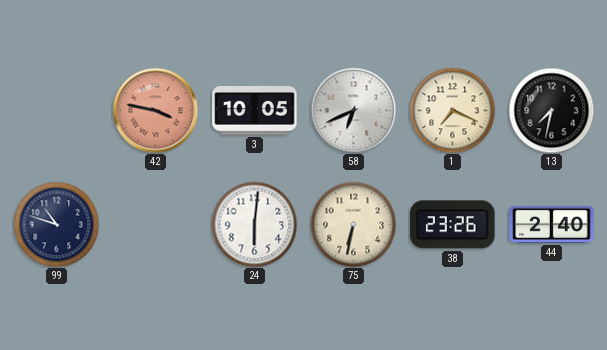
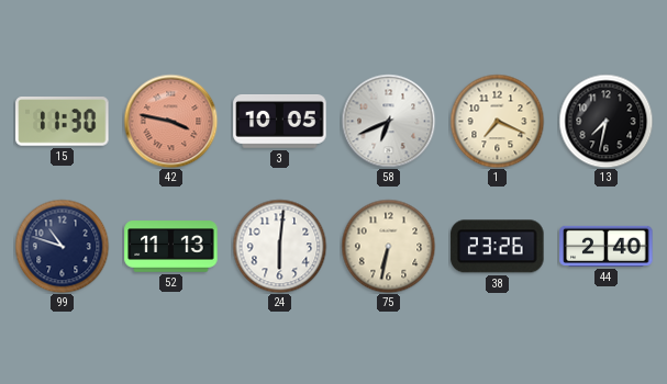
15: none -> 11:30
52: none -> 11:13
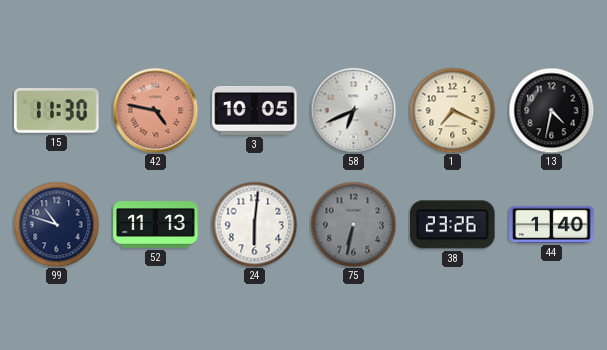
42: 3:47 -> 4:47
13: 7:32 -> 4:32
75 dial: cream -> grey
44: 2:40 -> 1:40
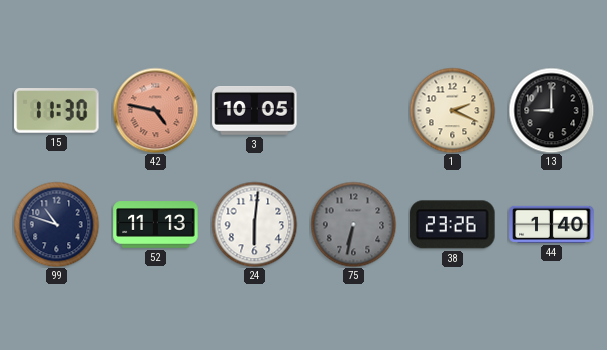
58: 6:41 -> none
1: 7:19 -> 2:19
13: 4:32 -> 9:00
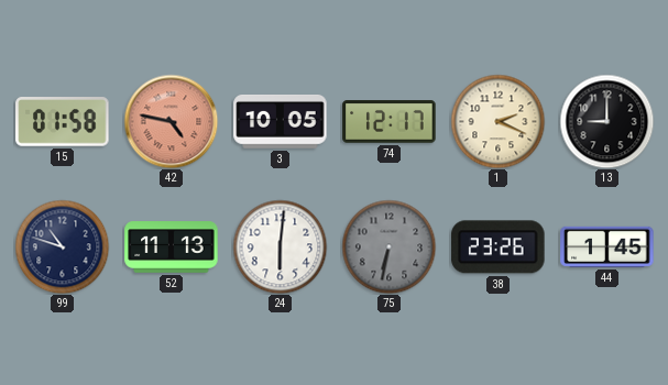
15: 11:30 -> 01:58
74: none -> 12:17
44: 1:40 -> 1:45
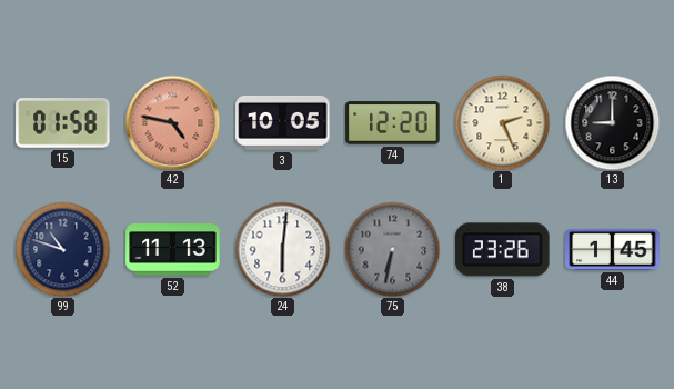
74: 12:17 -> 12:20
1: 2:19 -> 2:26
